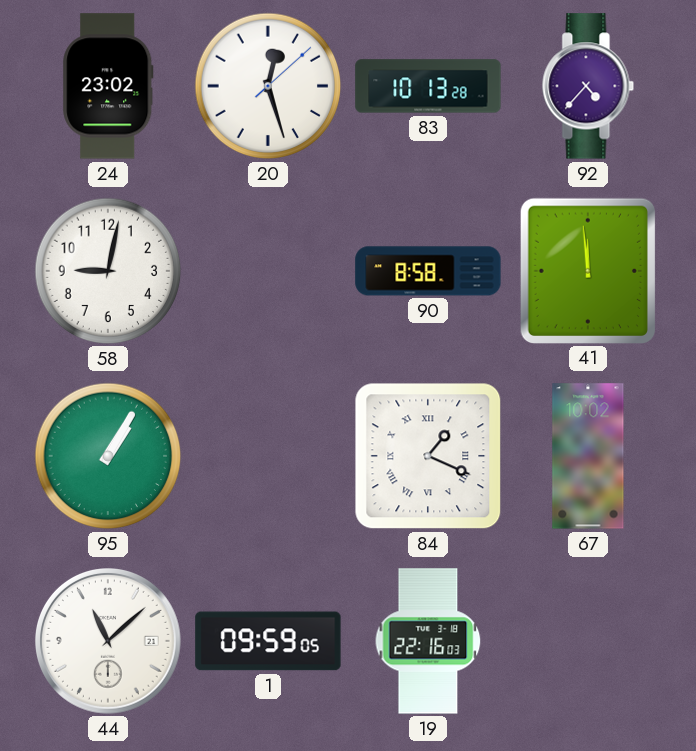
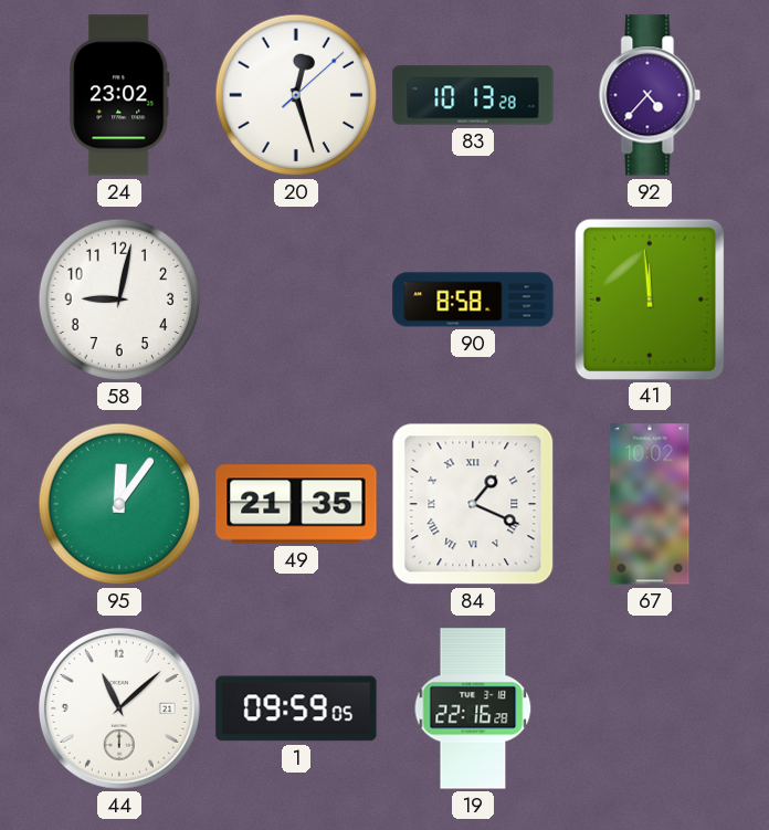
95: 1:05 -> 12:06
49: none -> 21:35
19: 22:16:03 -> 22:16:28
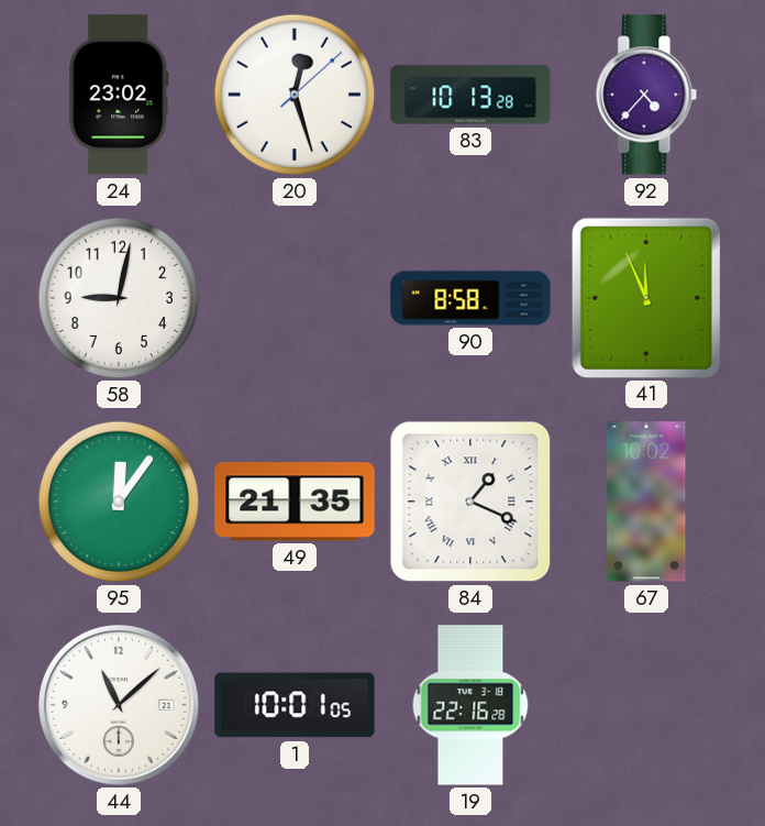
41: 11:59 -> 11:56
1: 09:59 -> 10:01
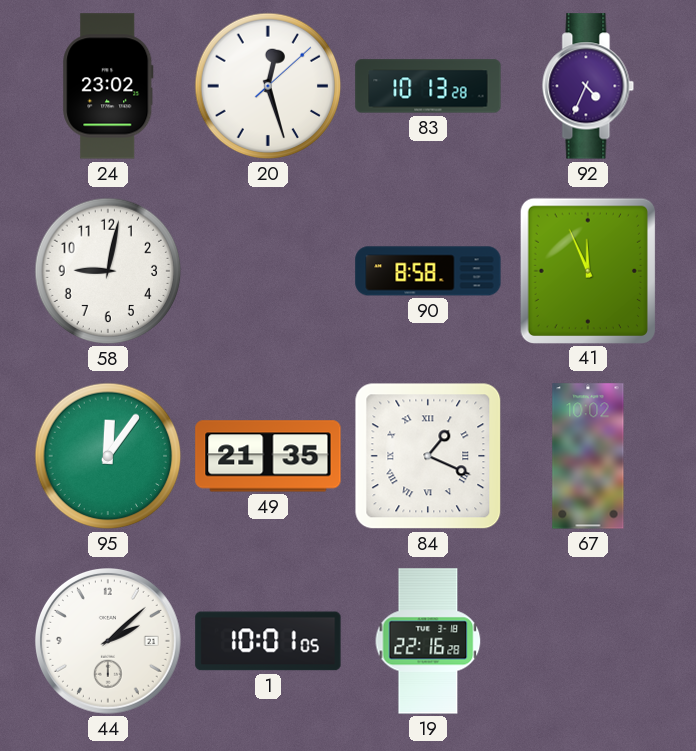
92: 4:37 -> 4:34
44: 11:08 -> 2:08
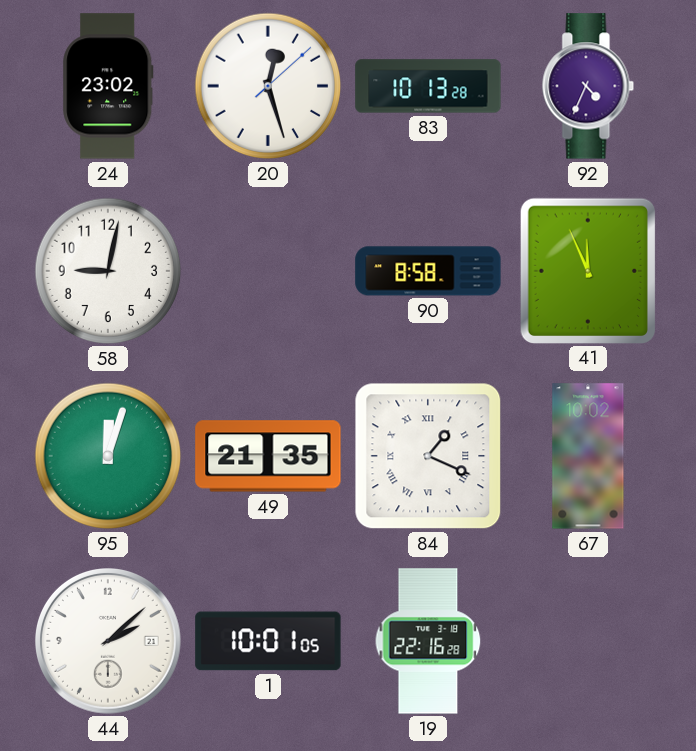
95: 12:06 -> 12:03
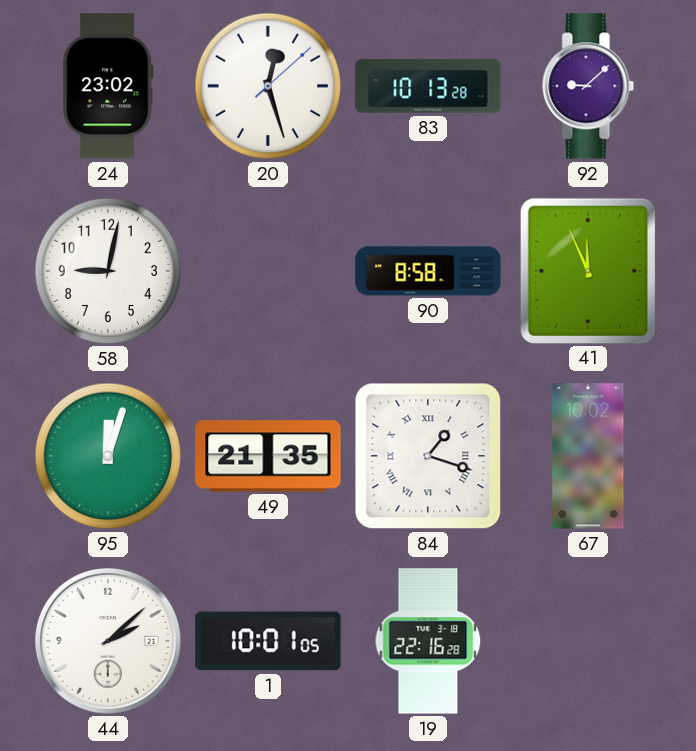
92: 4:34 -> 9:08
84: 1:19 -> 1:18
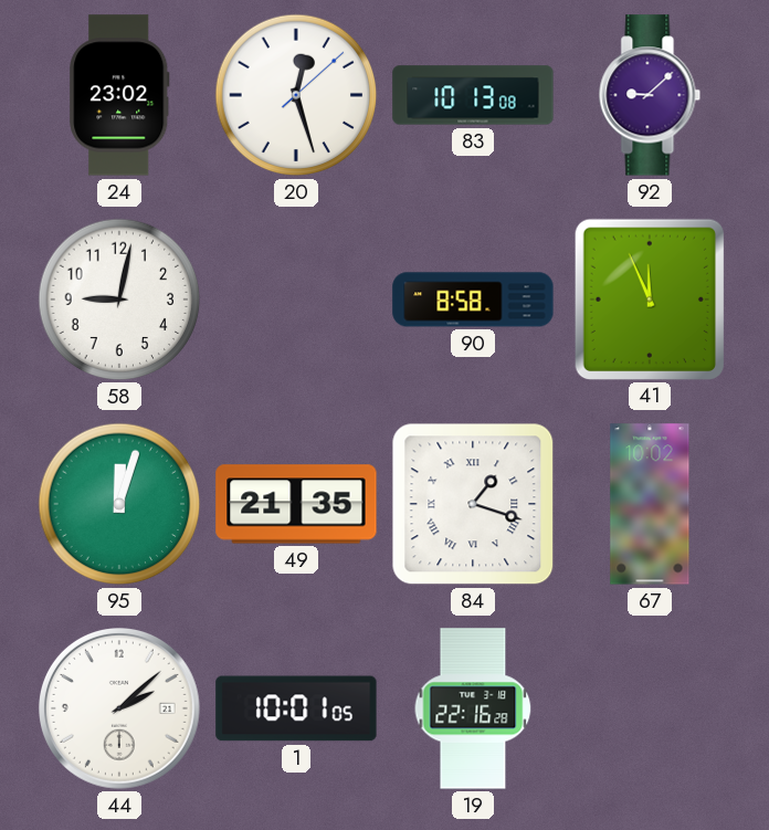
83: 10:13:28 -> 10:13:08
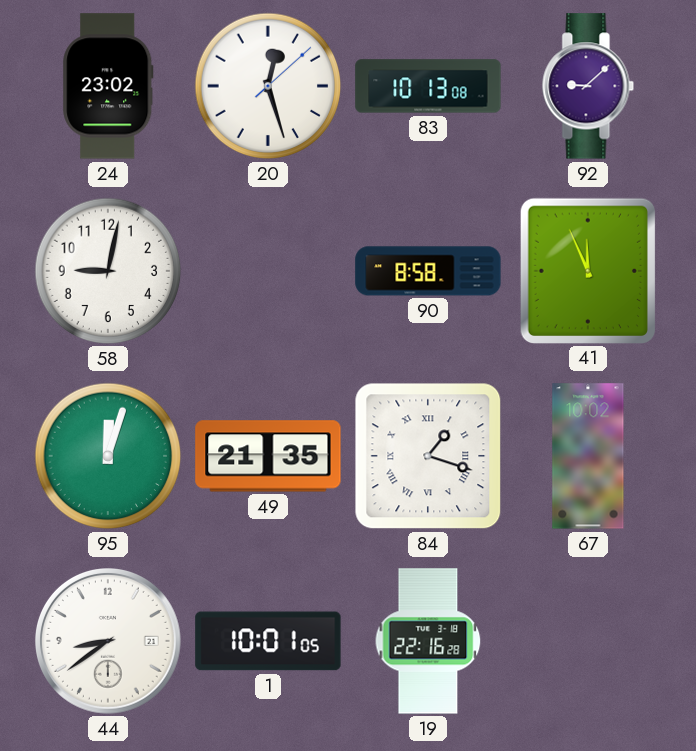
44: 2:08 -> 8:39
